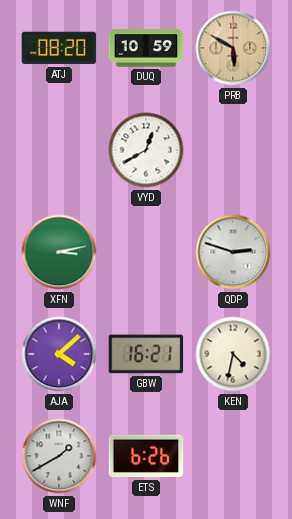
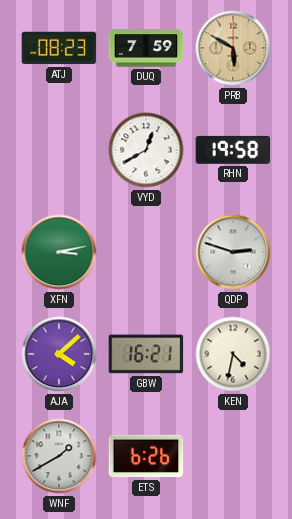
ATJ: 08:20 -> 08:23
DUQ: 10:59 -> 7:59
RHN: none -> 19:58
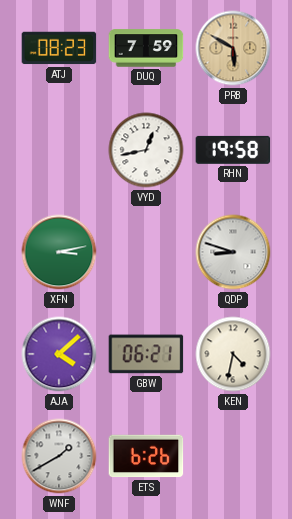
VYD: 12:40 -> 12:43
QDP: 2:48 -> 8:48
GBW: 16:21 -> 06:21
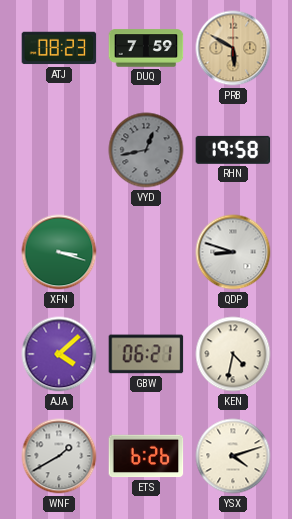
VYD dial: white -> grey
XFN: 3:13 -> 3:18
YSX: none -> 4:12
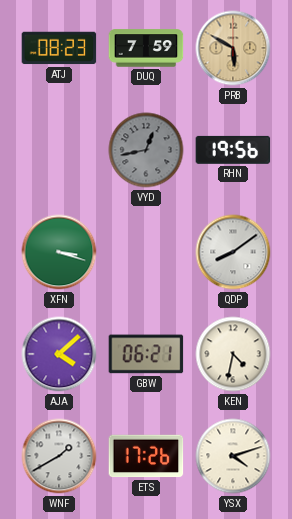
RHN: 19:58 -> 19:56
QDP: 8:48 -> 8:09
ETS: 6:26 -> 17:26
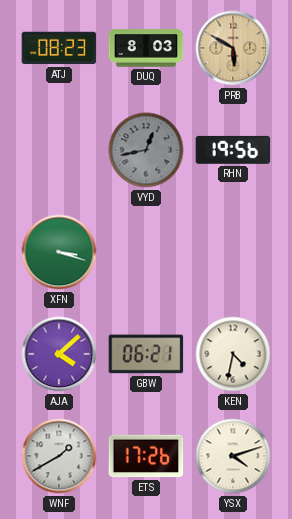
DUQ: 7:59 -> 8:03
QDP: 8:09 -> none
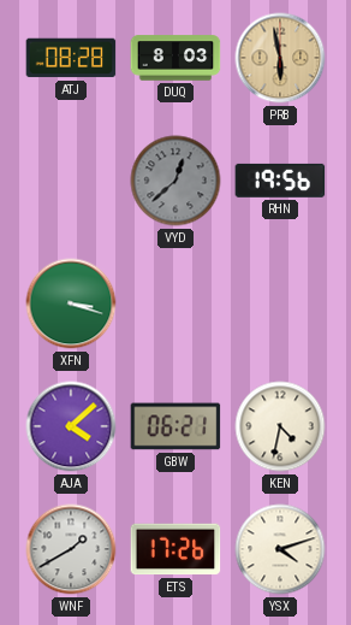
ATJ: 08:23 -> 08:28
PRB: 5:50 -> 5:58
VYD: 12:43 -> 12:38
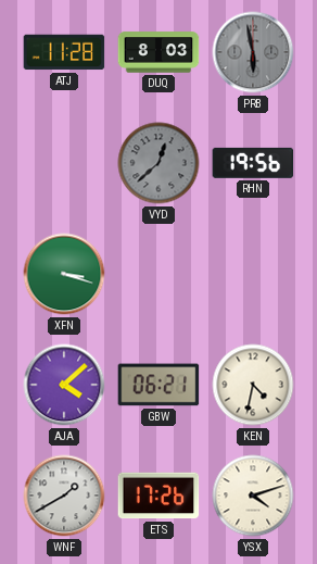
ATJ: 08:28 -> 11:28
PRB dial: champagne -> grey
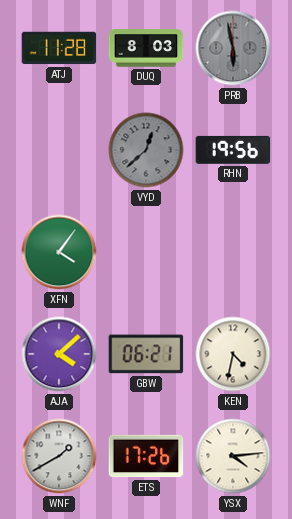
XFN: 3:18 -> 4:06
YSX: 4:12 -> 4:14
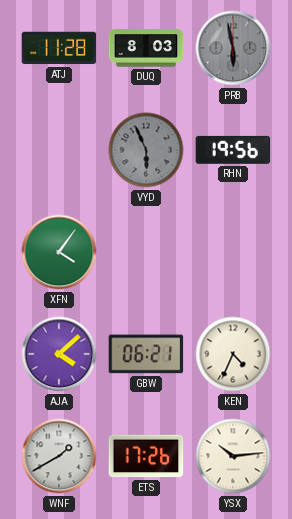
VYD: 12:38 -> 5:56
KEN: 4:32 -> 4:34
YSX: 4:14 -> 10:14
